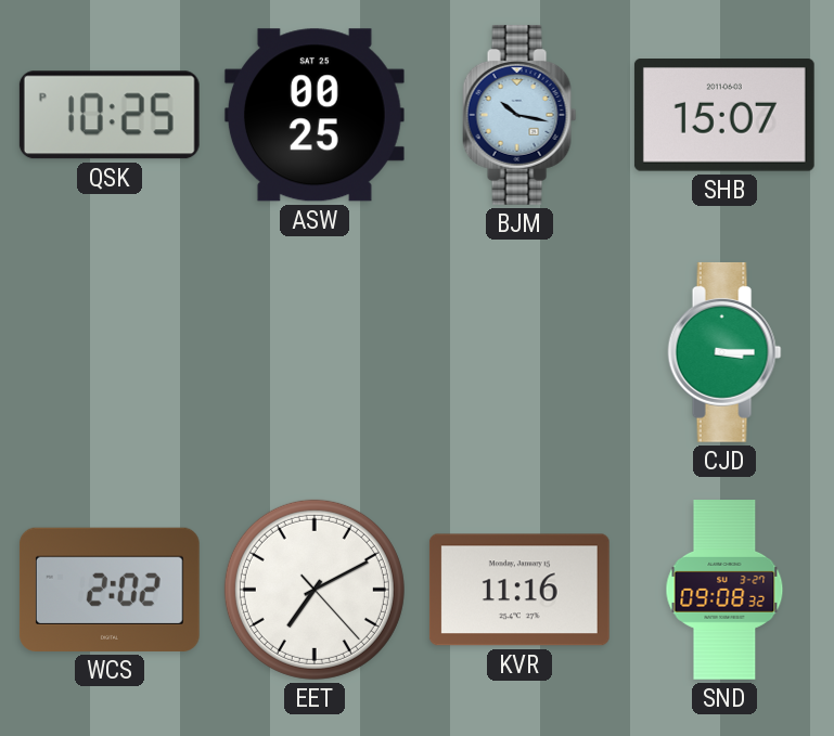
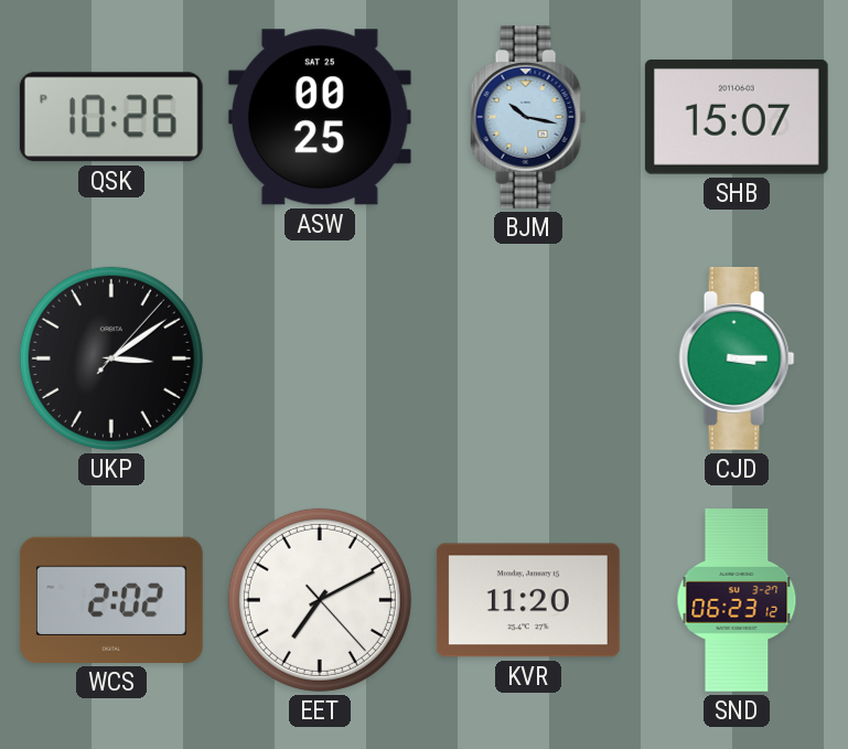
QSK: 10:25 -> 10:26
UKP: none -> 3:09
KVR: 11:16 -> 11:20
SND: 09:08 -> 06:23
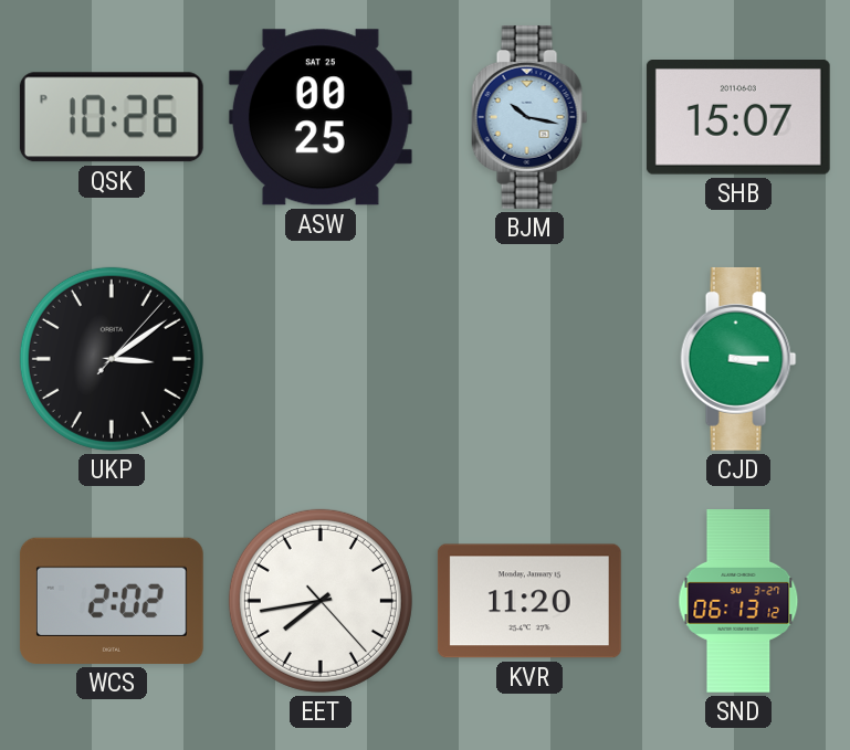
EET: 7:10 -> 7:43
SND: 06:23 -> 06:13
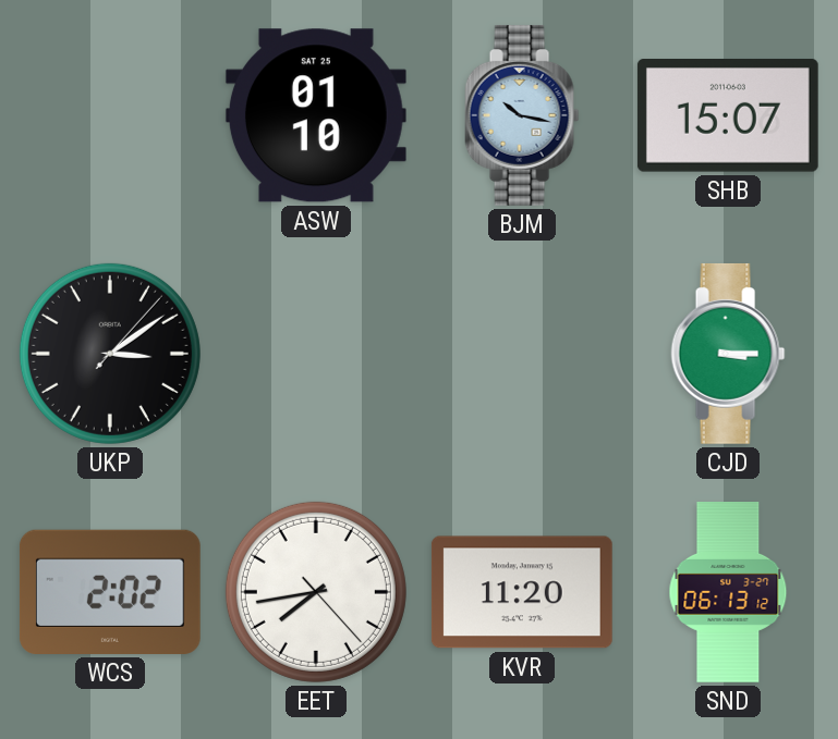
QSK: 10:26 -> none
ASW: 00:25 -> 01:10
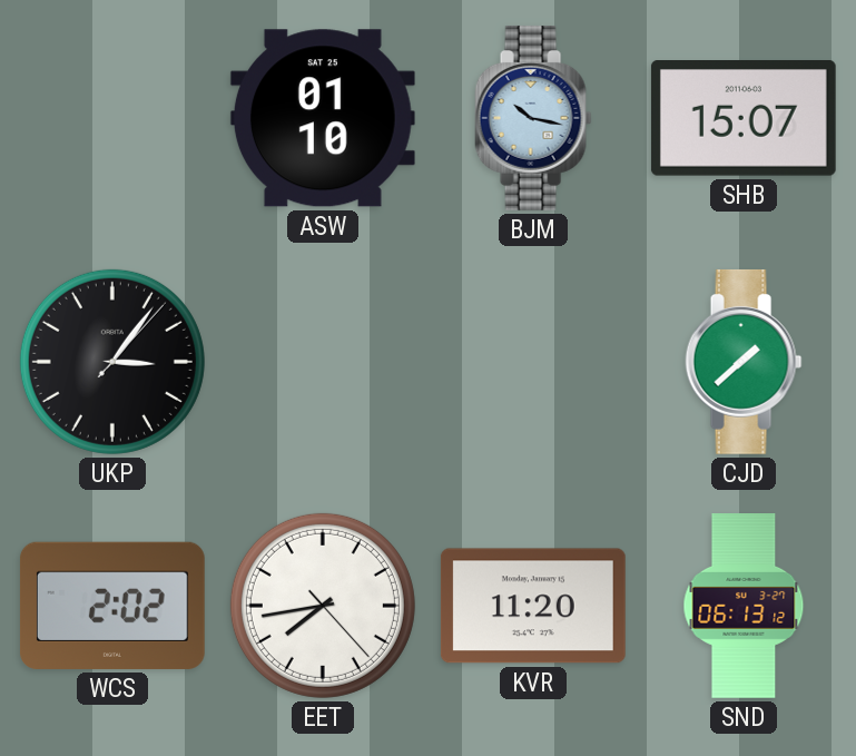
UKP: 3:09 -> 3:06
CJD: 3:15 -> 1:38
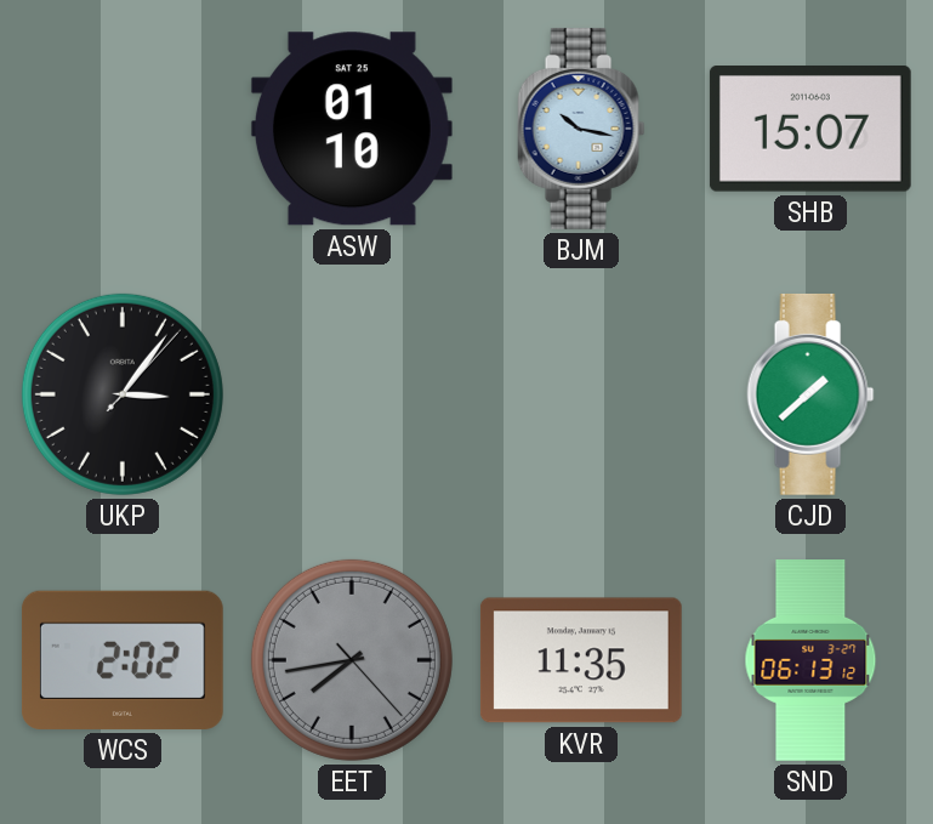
EET dial: white -> grey
KVR: 11:20 -> 11:35
